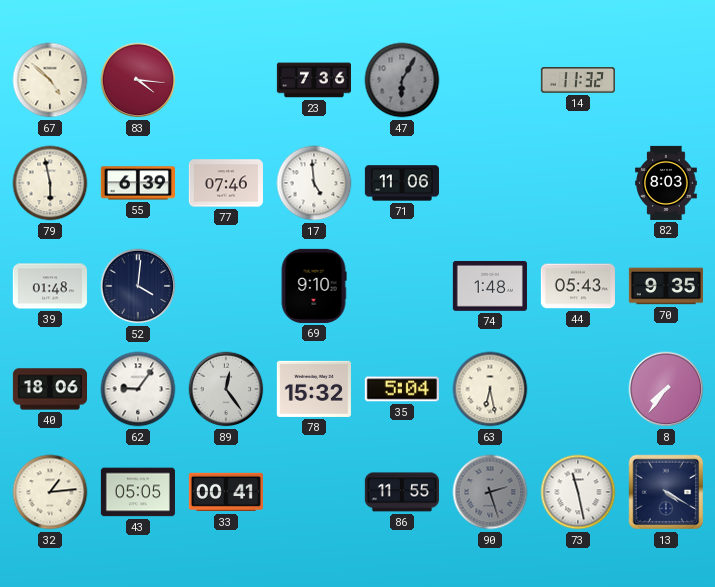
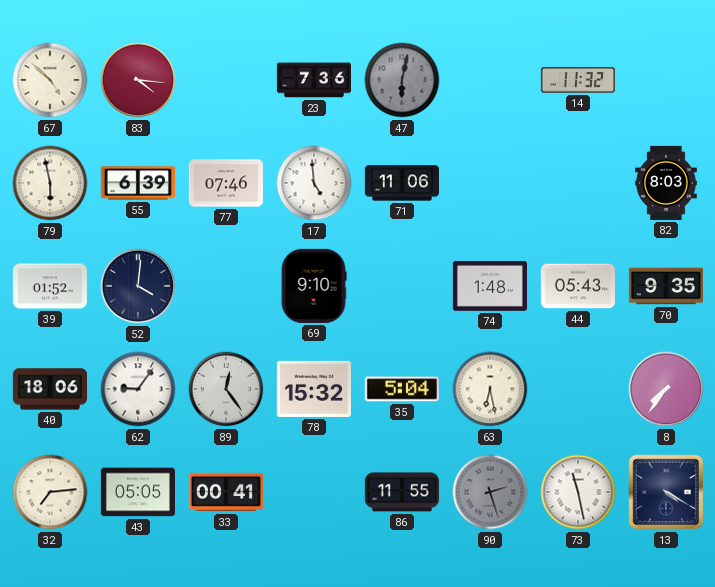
47: 6:05 -> 6:02
39: 01:48 -> 01:52
32: 1:14 -> 7:14
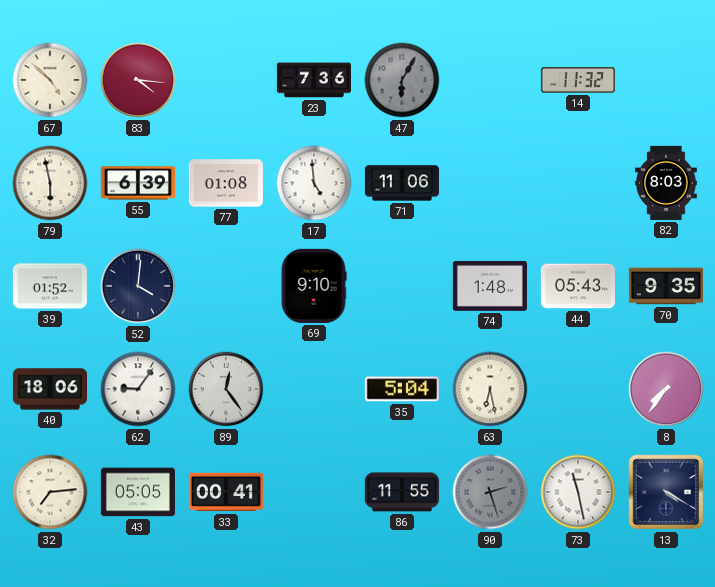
47: 6:02 -> 6:05
77: 07:46 -> 01:08
78: 15:32 -> none
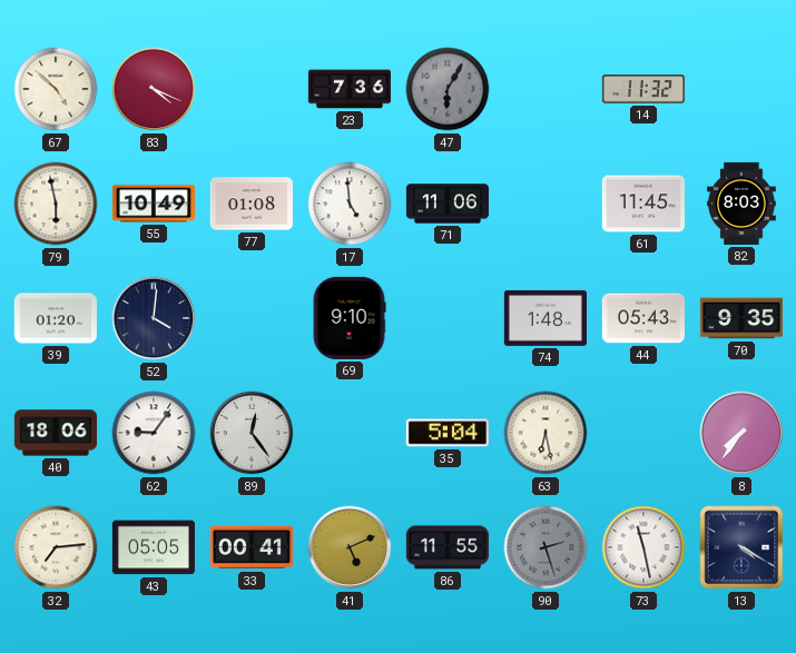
83: 4:16 -> 4:19
55: 6:39 -> 10:49
61: none -> 11:45
39: 01:52 -> 01:20
41: none -> 5:11
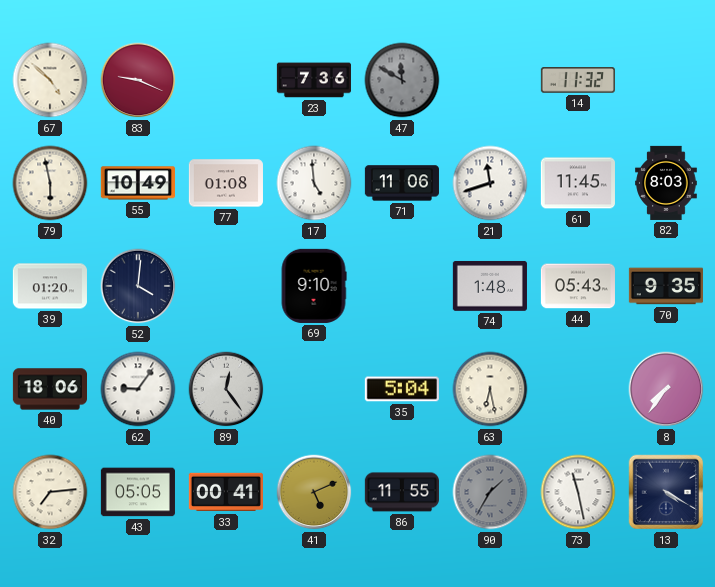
83: 4:19 -> 9:19
47: 6:05 -> 11:50
21: none -> 11:42
90: 2:27 -> 1:35
